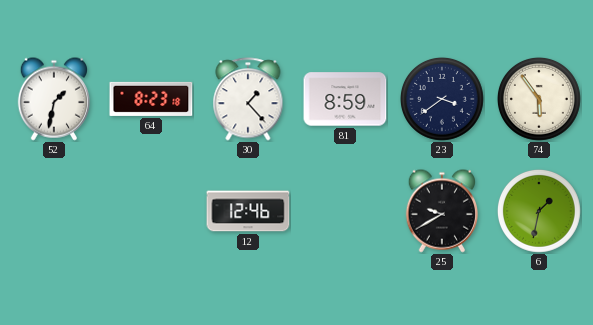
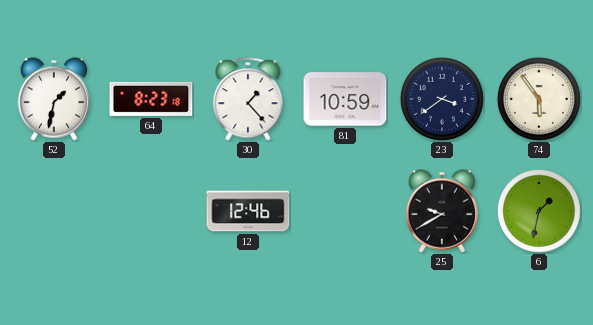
81: 8:59 -> 10:59
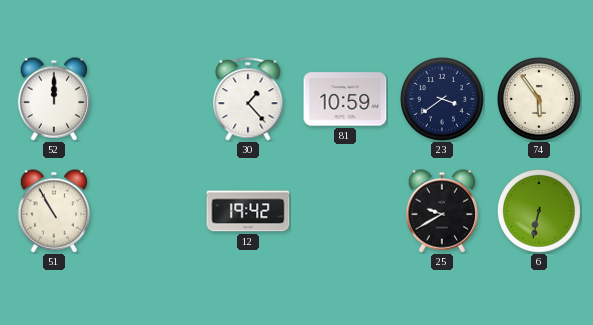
52: 1:32 -> 12:00
64: 8:23 -> none
51: none -> 10:55
12: 12:46 -> 19:42
6: 1:32 -> 6:32
